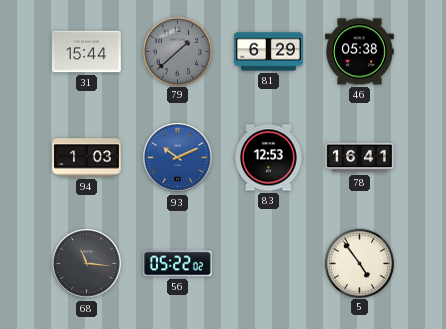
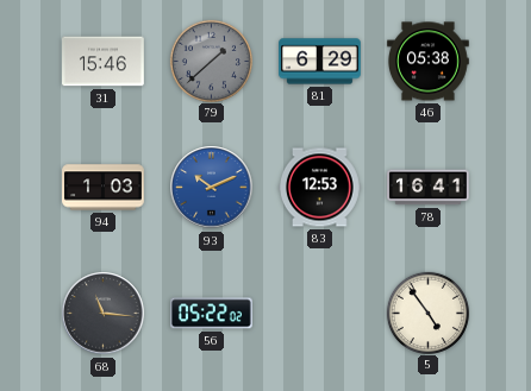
31: 15:44 -> 15:46
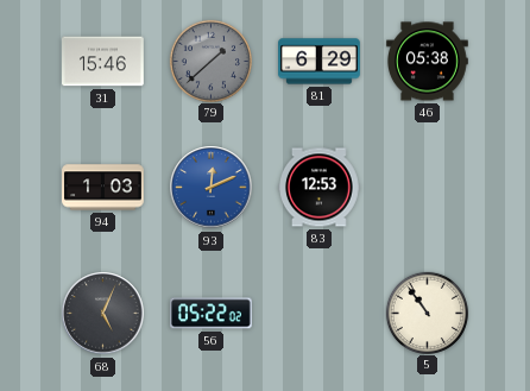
93: 10:11 -> 12:11
78: 16:41 -> none
68: 11:16 -> 5:04
5: 4:54 -> 10:54
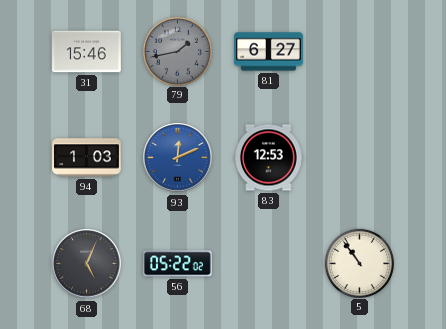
79: 1:38 -> 1:43
81: 6:29 -> 6:27
46: 05:38 -> none
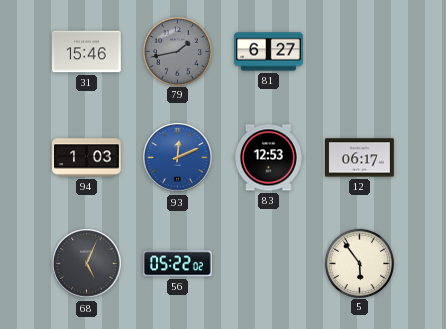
12: none -> 06:17
5: 10:54 -> 5:54
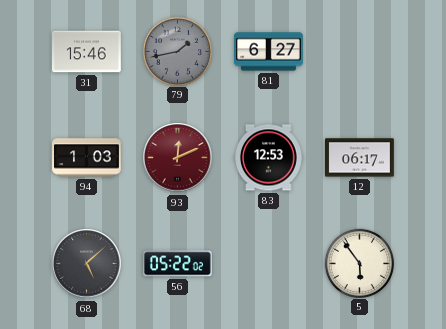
93 dial: blue -> burgundy
68: 5:04 -> 5:08
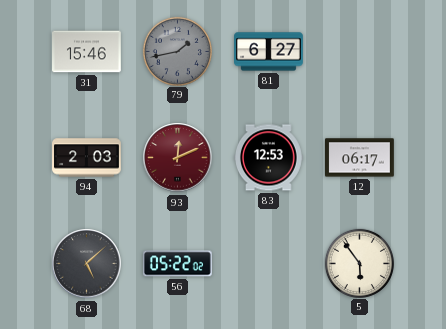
94: 1:03 -> 2:03
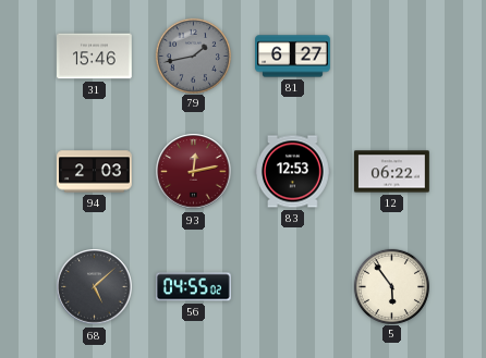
93: 12:11 -> 12:13
12: 06:17 -> 06:22
56: 05:22 -> 04:55
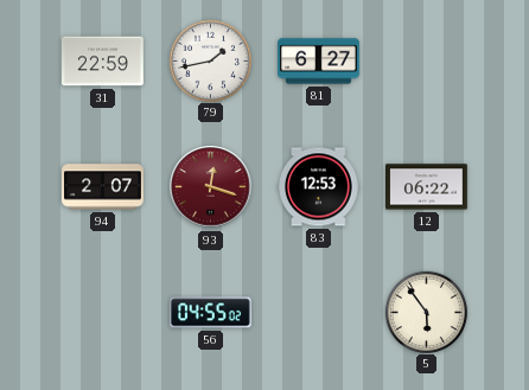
31: 15:46 -> 22:59
79 dial: grey -> white
94: 2:03 -> 2:07
93: 12:13 -> 12:18
68: 5:08 -> none
